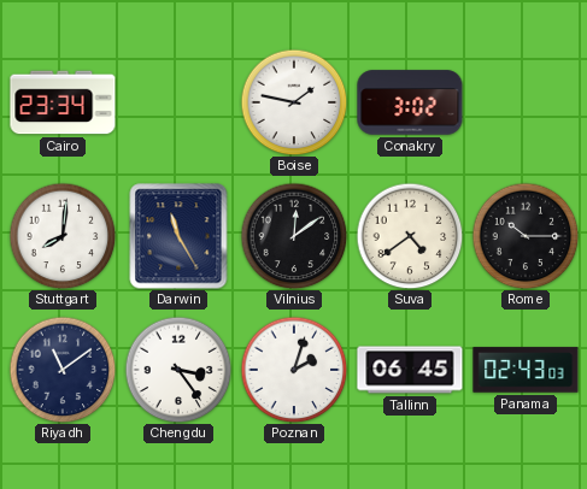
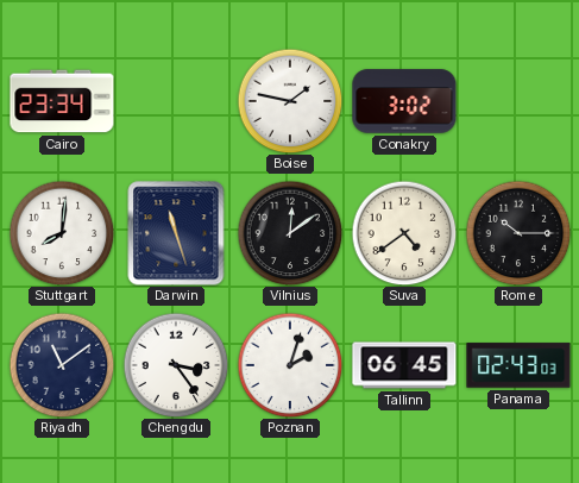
Darwin: 11:25 -> 11:27
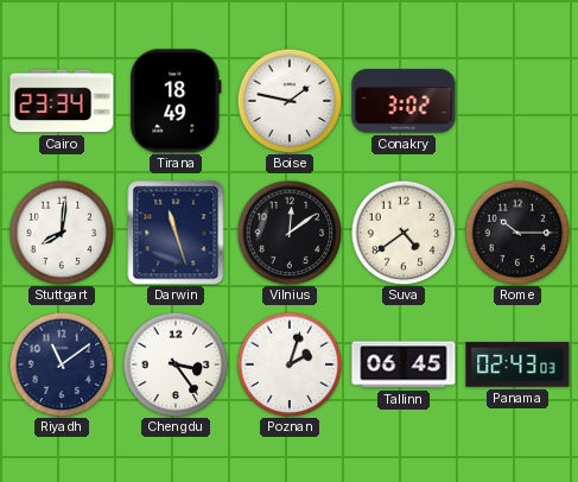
Tirana: none -> 18:49
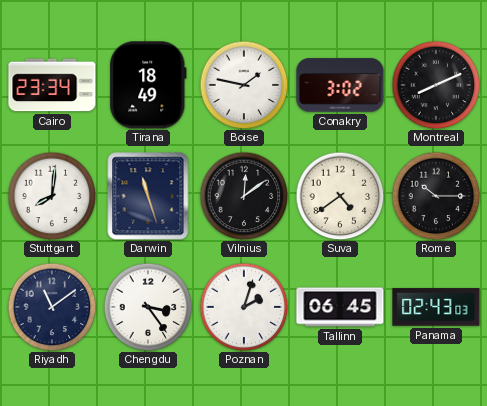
Montreal: none -> 8:11
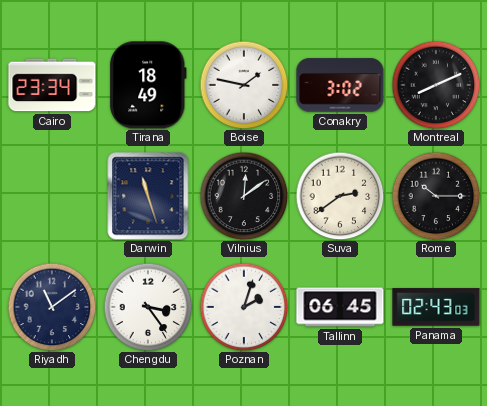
Stuttgart: 8:01 -> none
Suva: 4:39 -> 2:39
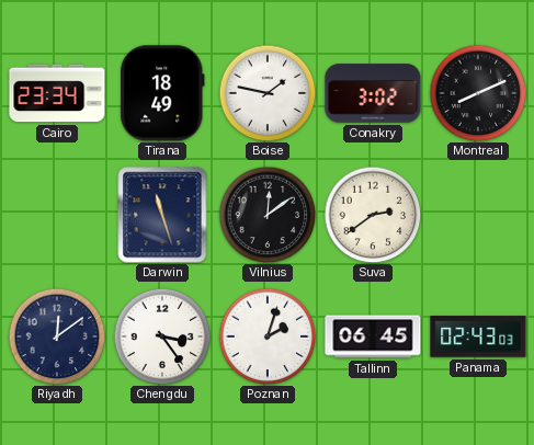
Rome: 10:15 -> none
Riyadh: 11:09 -> 12:09
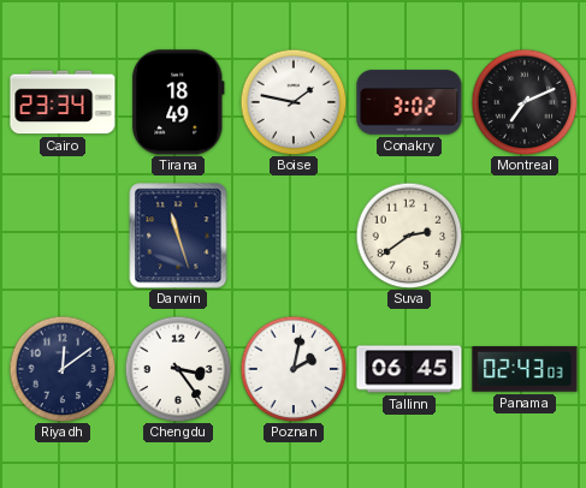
Montreal: 8:11 -> 7:11
Vilnius: 12:09 -> none
Poznan: 2:03 -> 2:02
